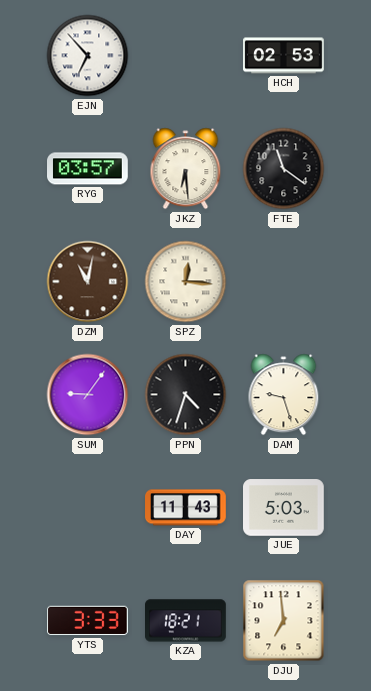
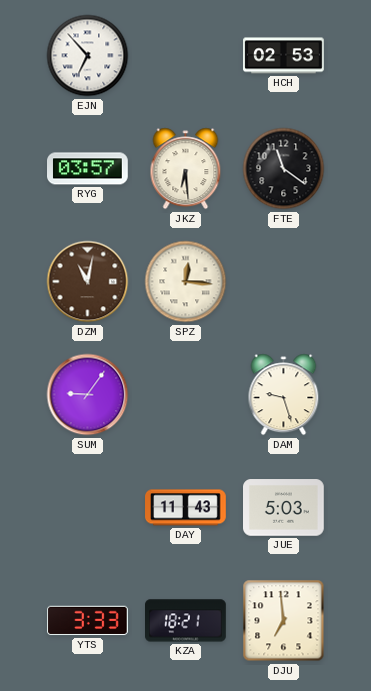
PPN: 4:33 -> none
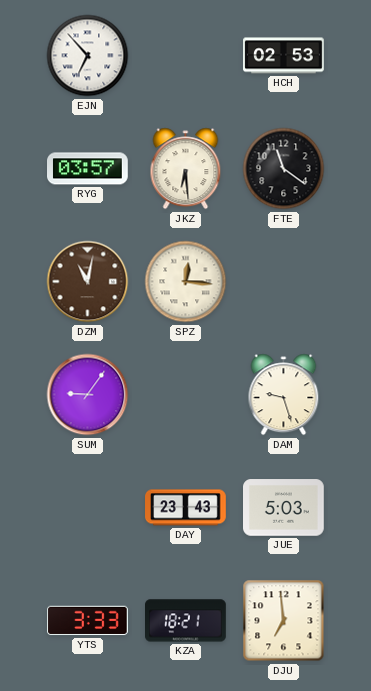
DAY: 11:43 -> 23:43
